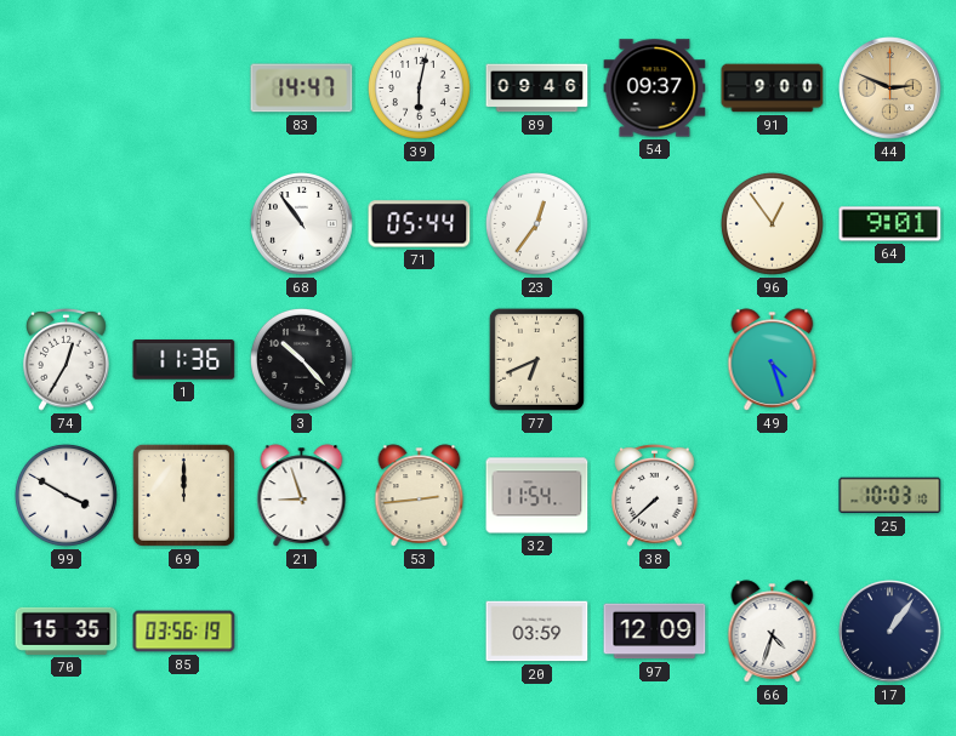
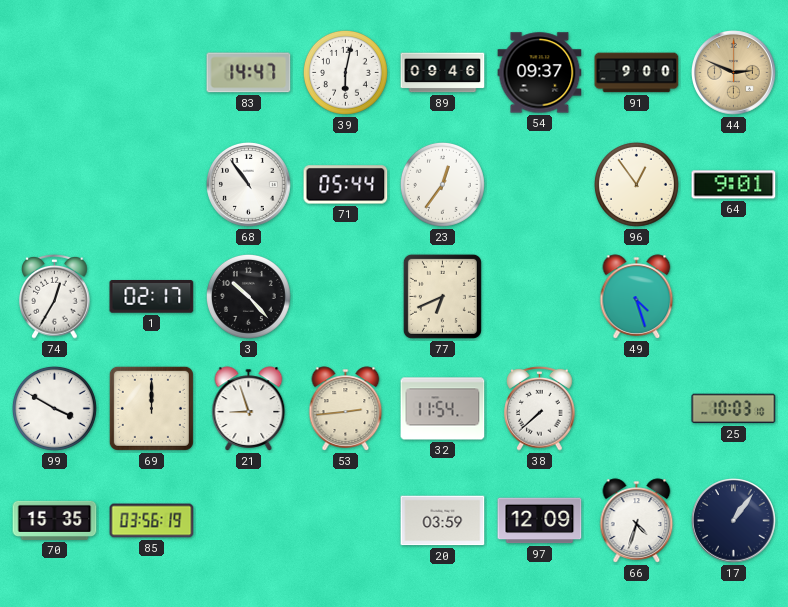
1: 11:36 -> 02:17
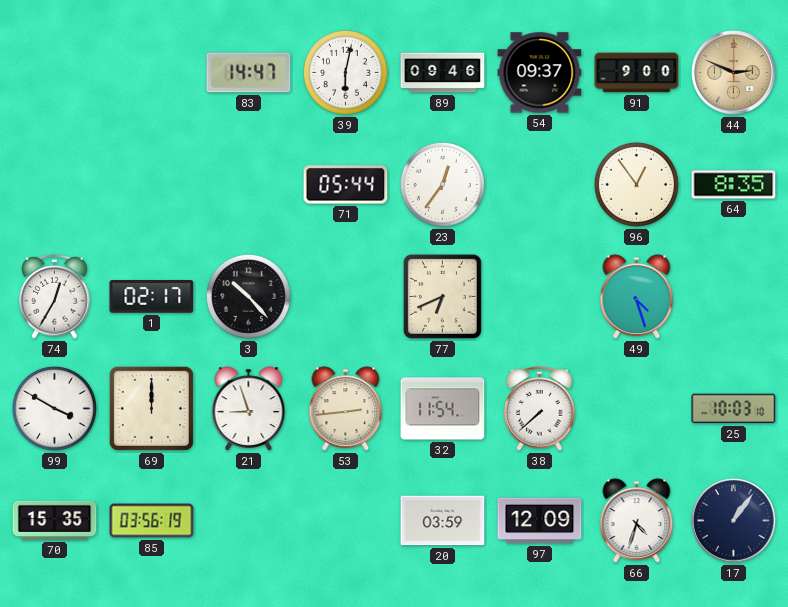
68: 10:54 -> none
64: 9:01 -> 8:35
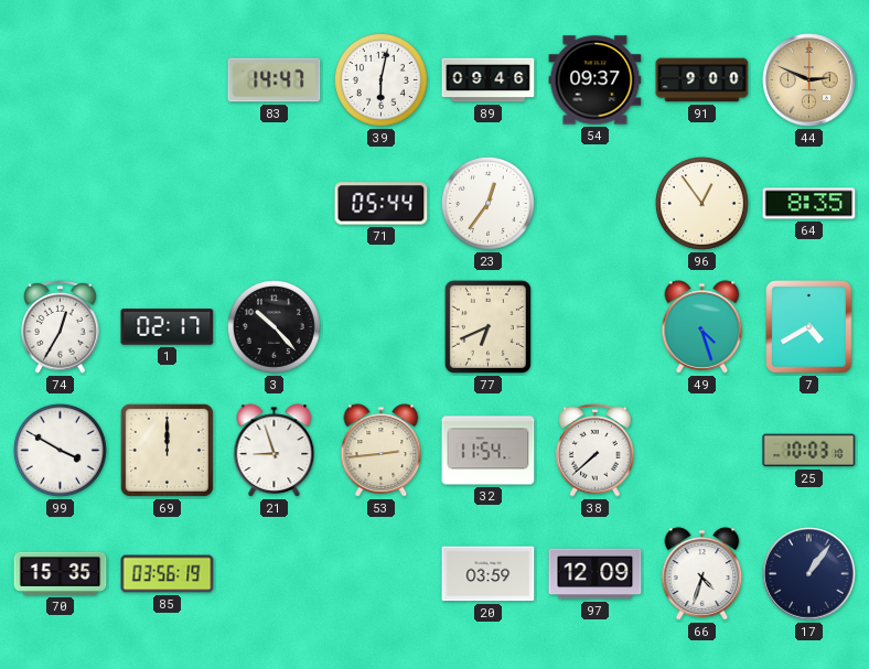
7: none -> 4:40
